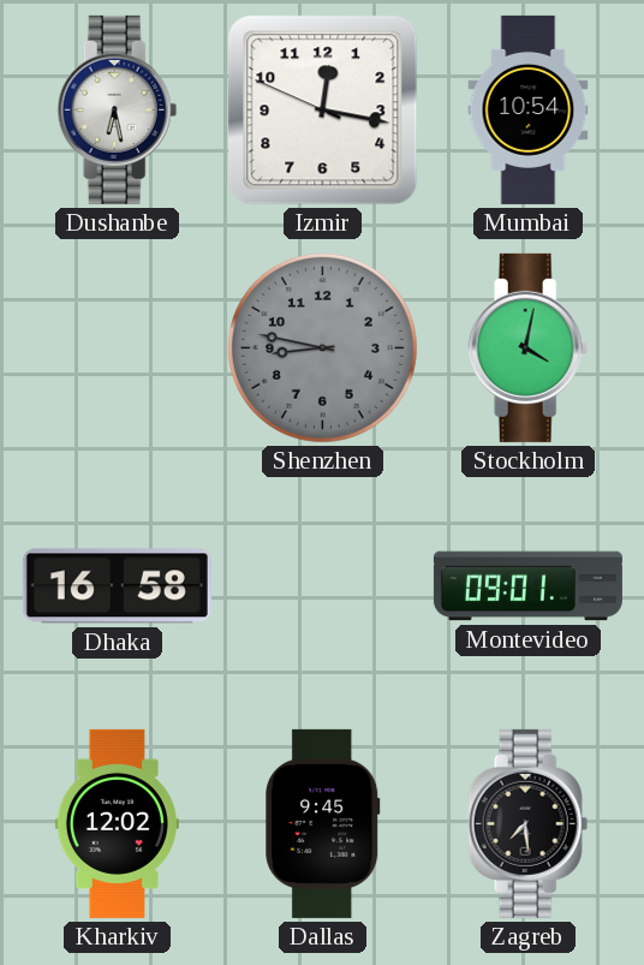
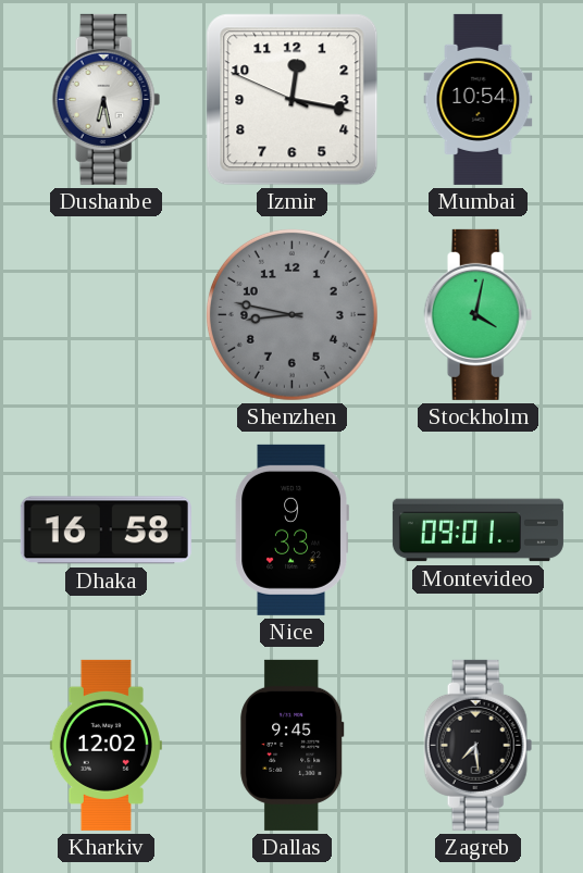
Nice: none -> 9:33
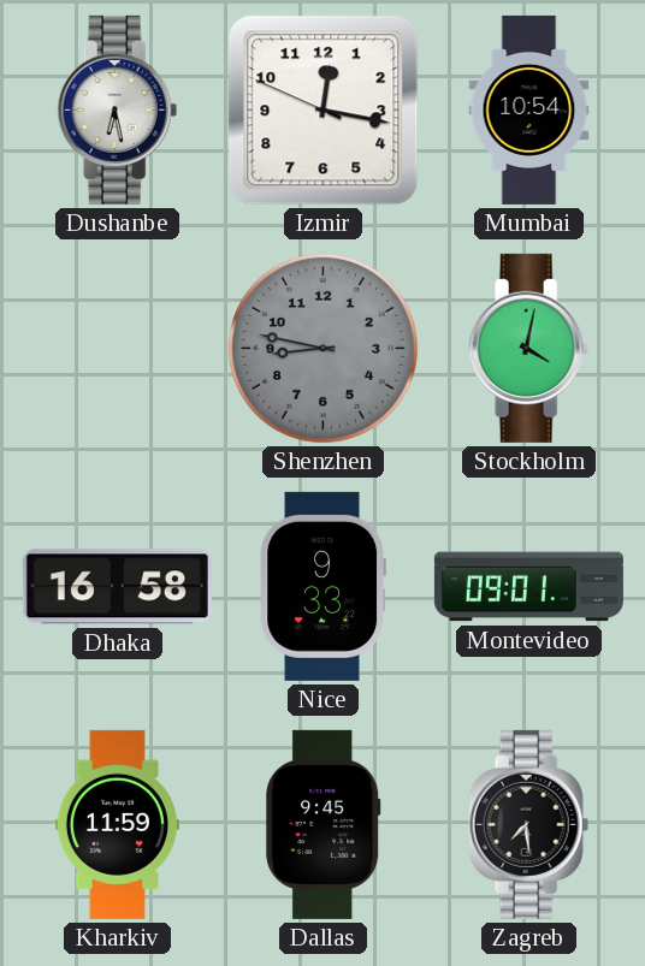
Kharkiv: 12:02 -> 11:59
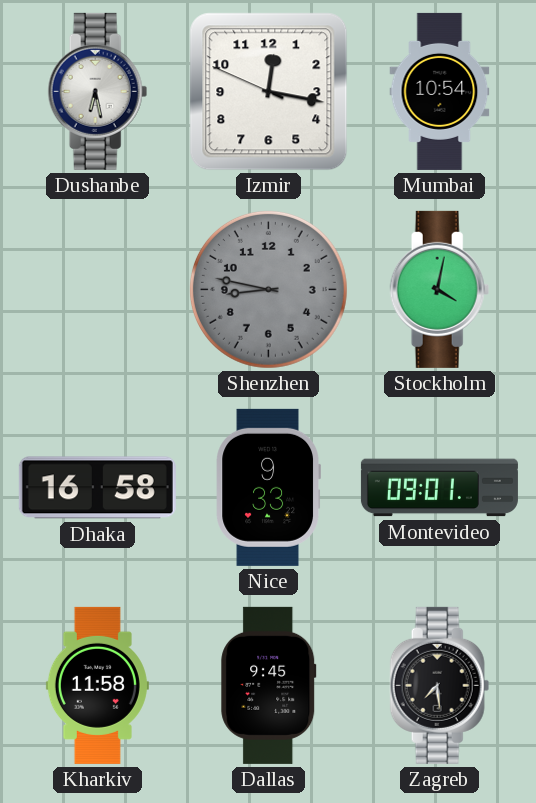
Kharkiv: 11:59 -> 11:58
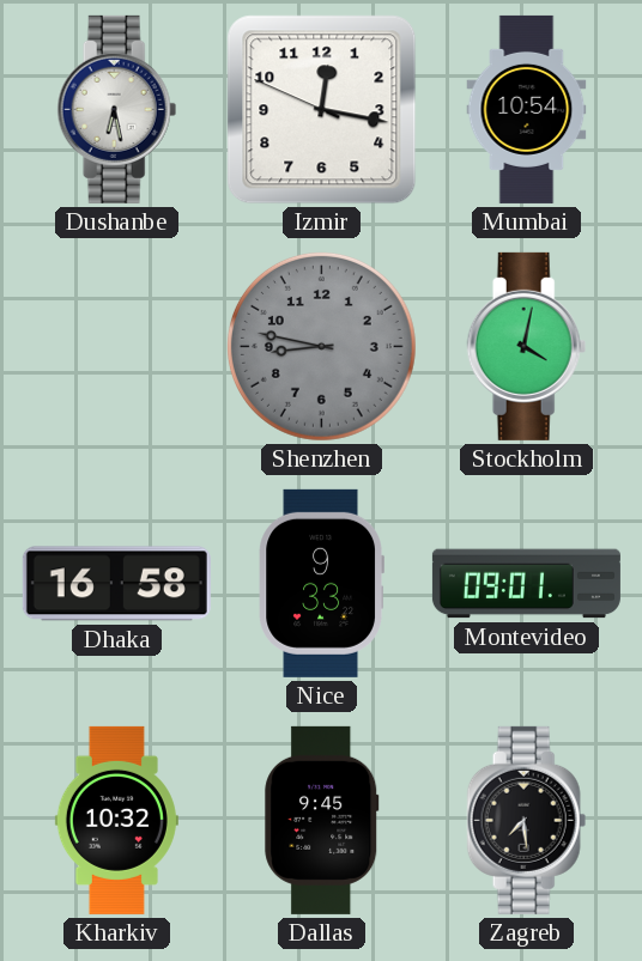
Kharkiv: 11:58 -> 10:32
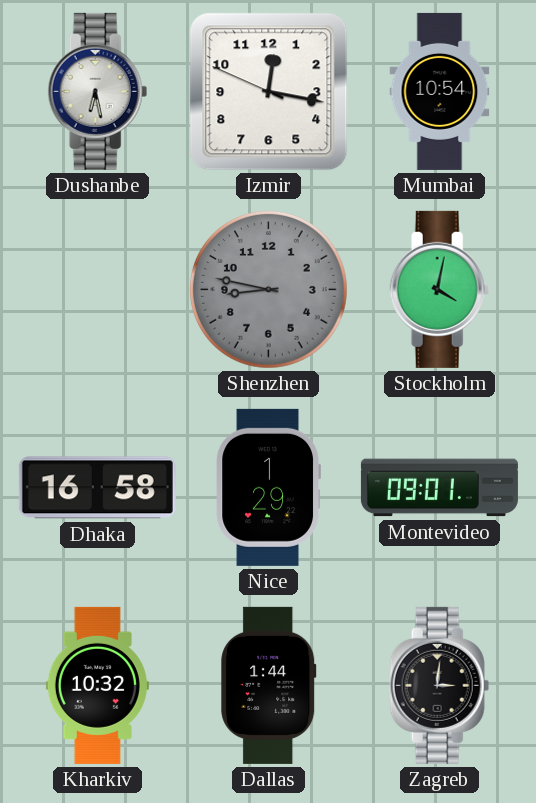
Nice: 9:33 -> 1:29
Dallas: 9:45 -> 1:44
Zagreb: 7:29 -> 3:01
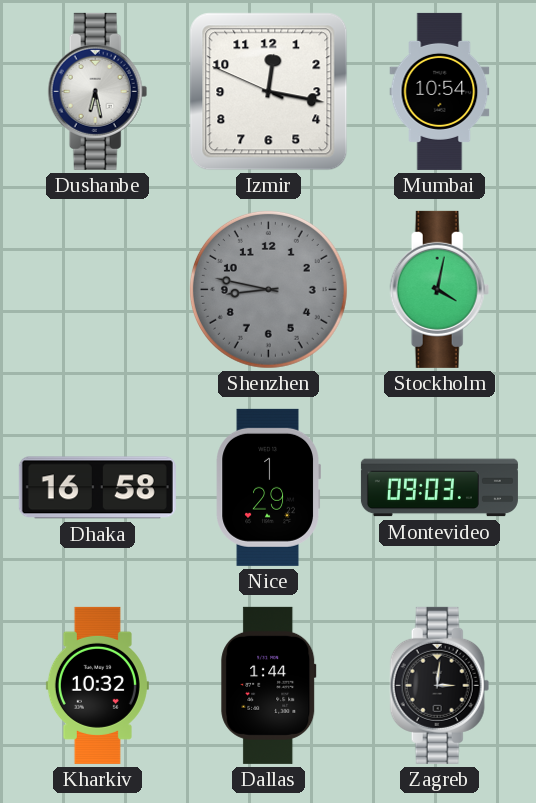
Montevideo: 09:01 -> 09:03
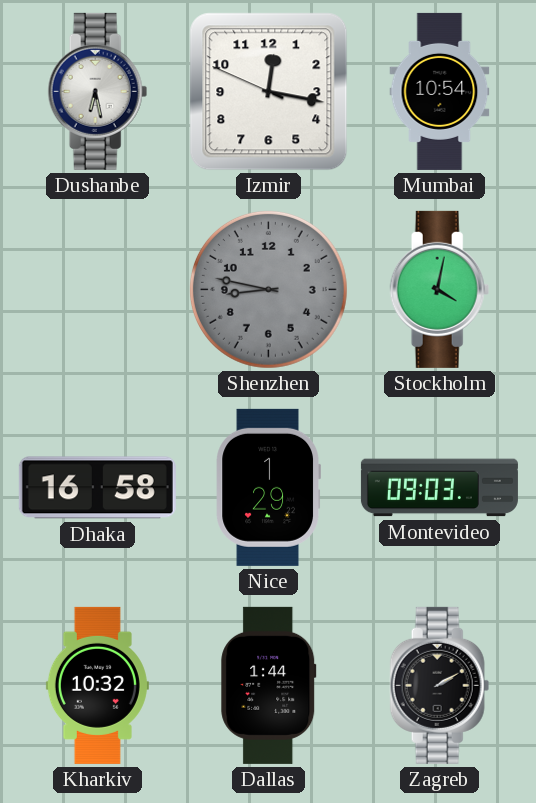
Zagreb: 3:01 -> 2:10
